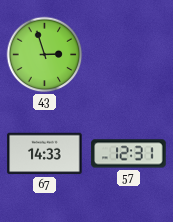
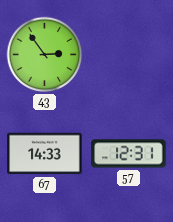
43: 2:57 -> 2:54
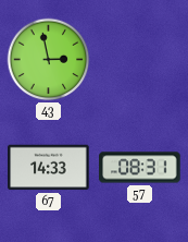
43: 2:54 -> 2:58
57: 12:31 -> 08:31
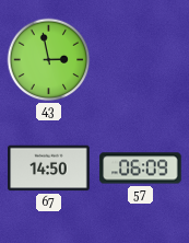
67: 14:33 -> 14:50
57: 08:31 -> 06:09
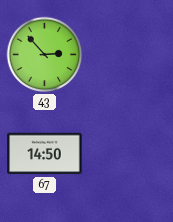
43: 2:58 -> 2:53
57: 06:09 -> none
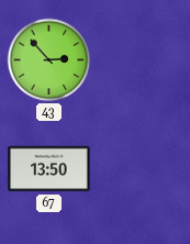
67: 14:50 -> 13:50
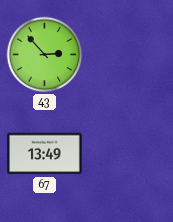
67: 13:50 -> 13:49
